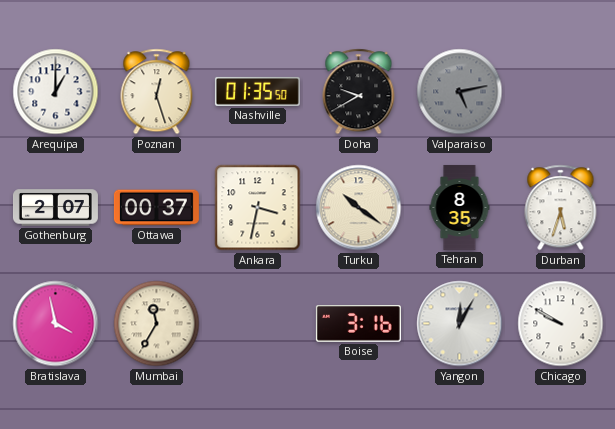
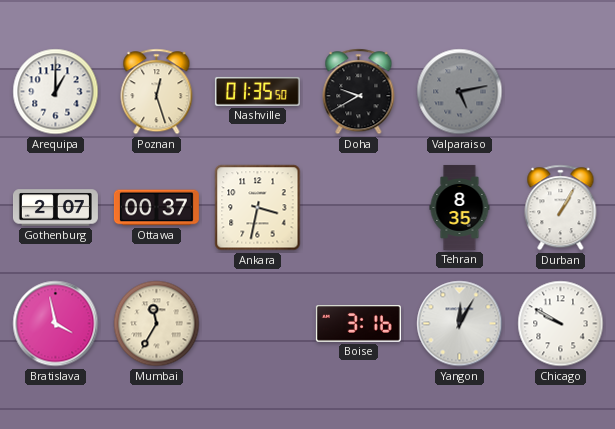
Turku: 10:21 -> none
Durban: 5:33 -> 1:05
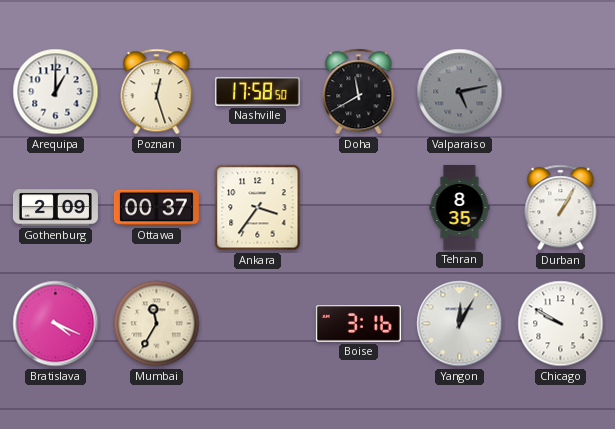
Nashville: 01:35 -> 17:58
Doha: 9:40 -> 11:40
Gothenburg: 2:07 -> 2:09
Ankara: 3:32 -> 3:36
Bratislava: 3:58 -> 4:19
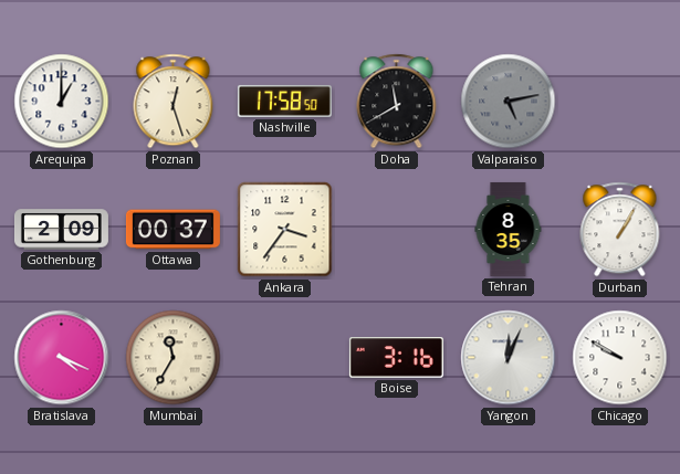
Yangon: 12:05 -> 12:04
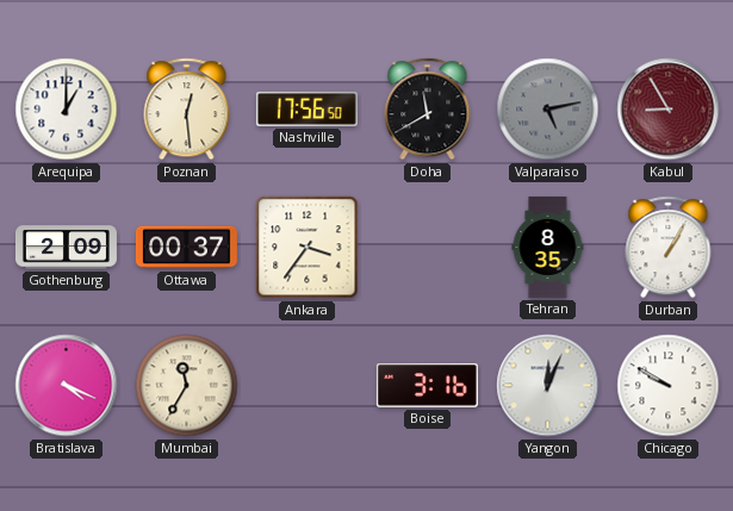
Poznan: 12:27 -> 12:29
Nashville: 17:58 -> 17:56
Kabul: none -> 8:55
